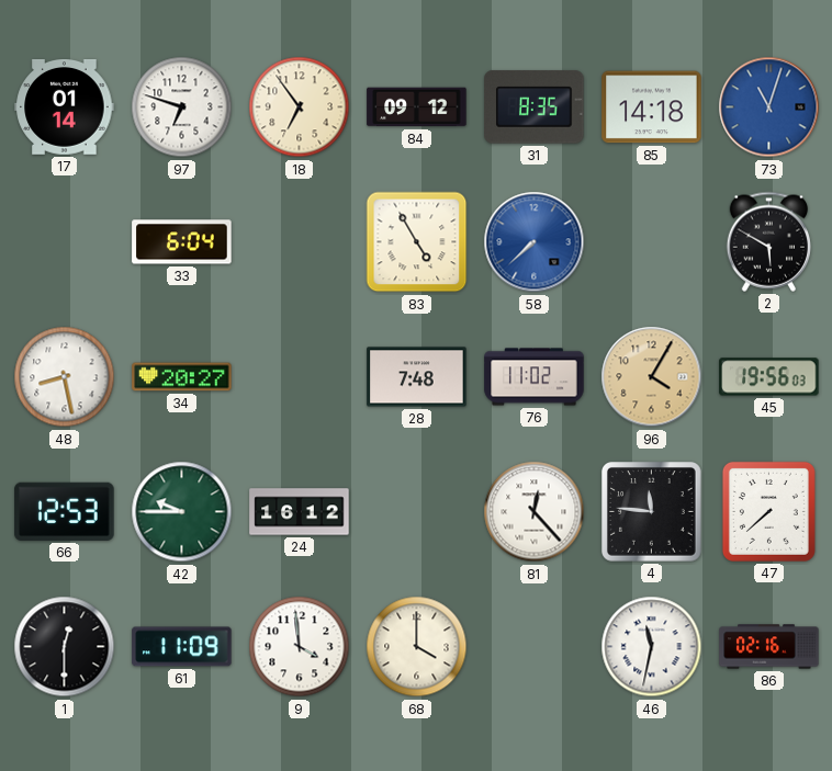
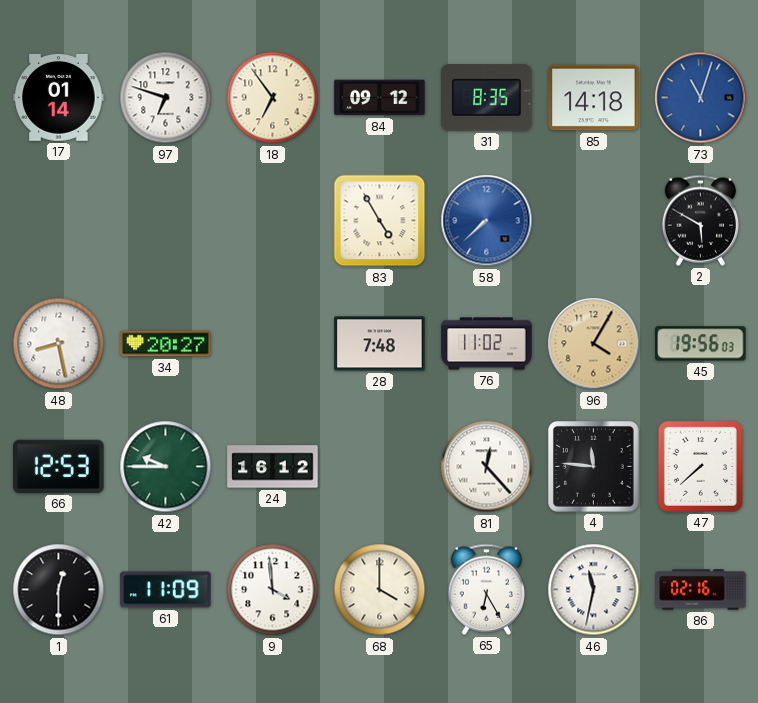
33: 6:04 -> none
65: none -> 6:25
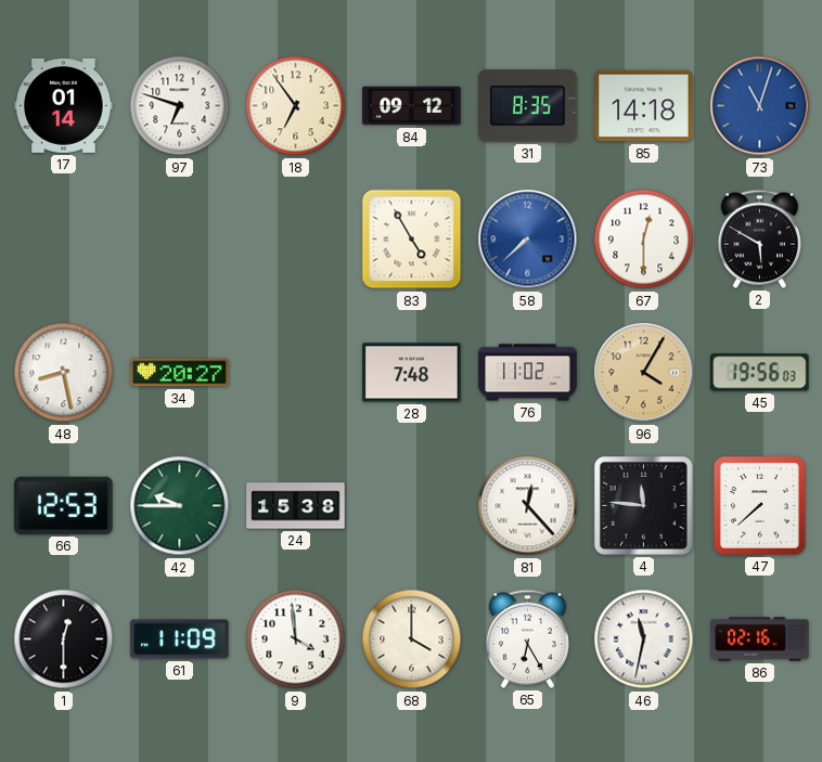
67: none -> 12:30
24: 16:12 -> 15:38
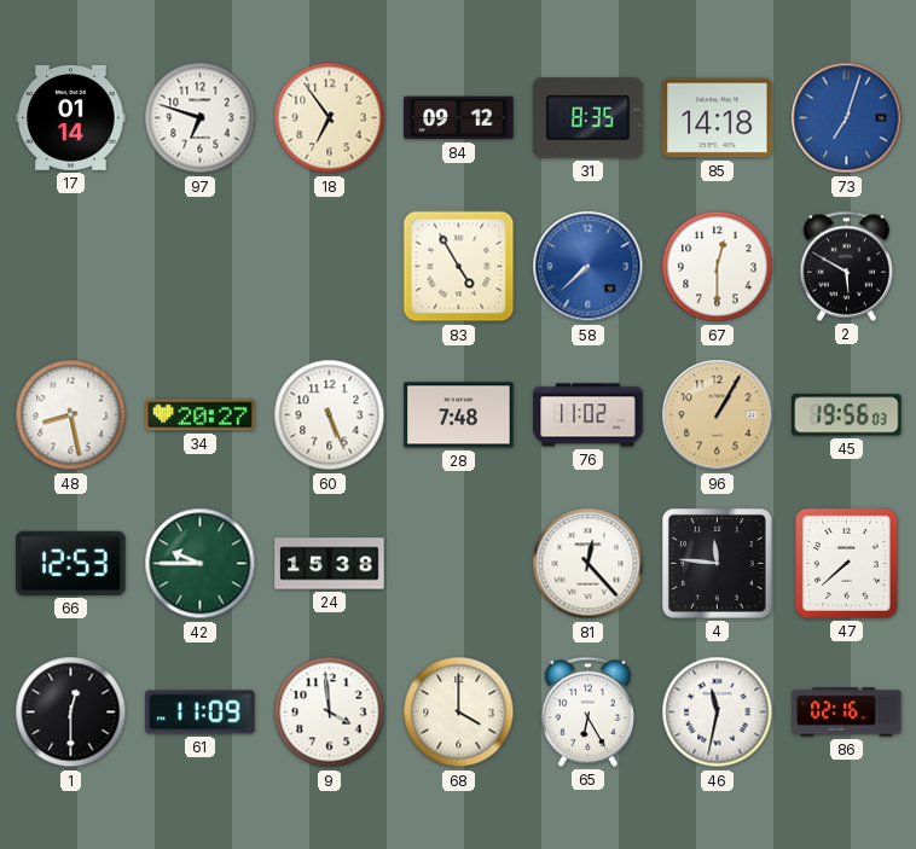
73: 11:03 -> 7:03
60: none -> 5:26
96: 4:05 -> 1:05
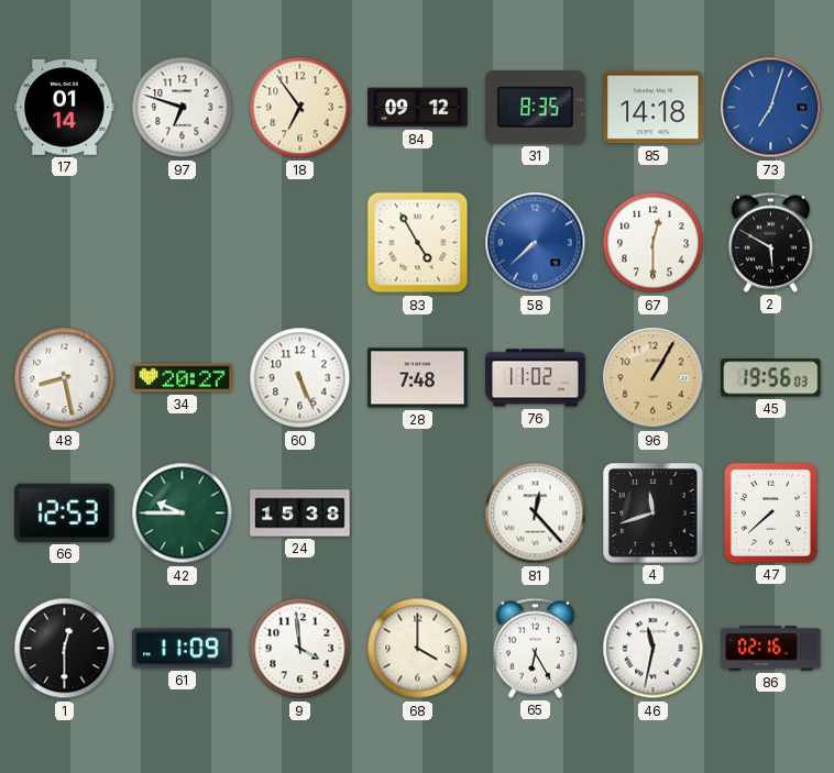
4: 11:46 -> 11:42
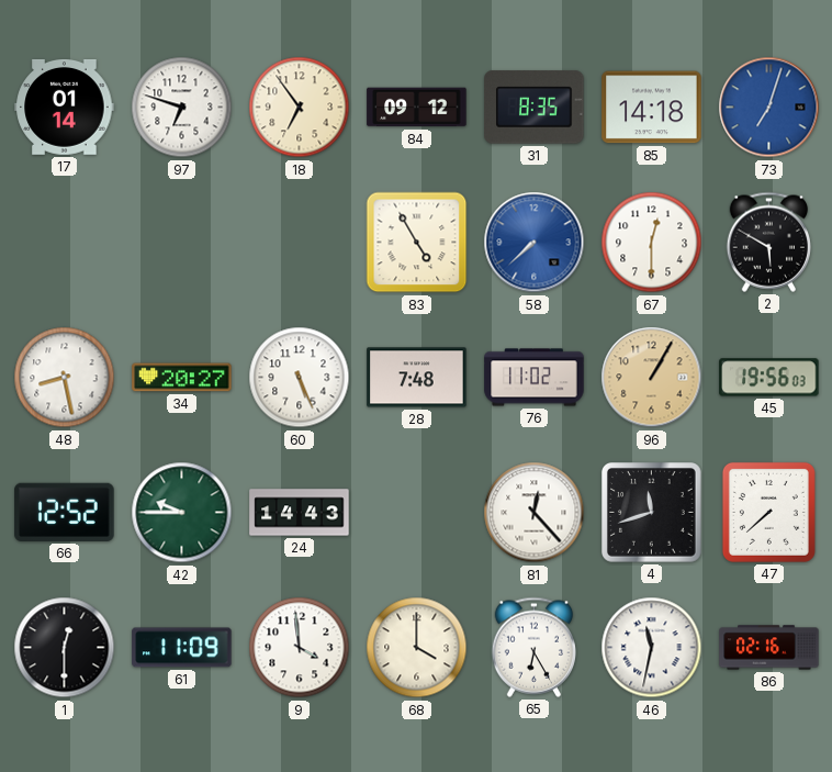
66: 12:53 -> 12:52
24: 15:38 -> 14:43
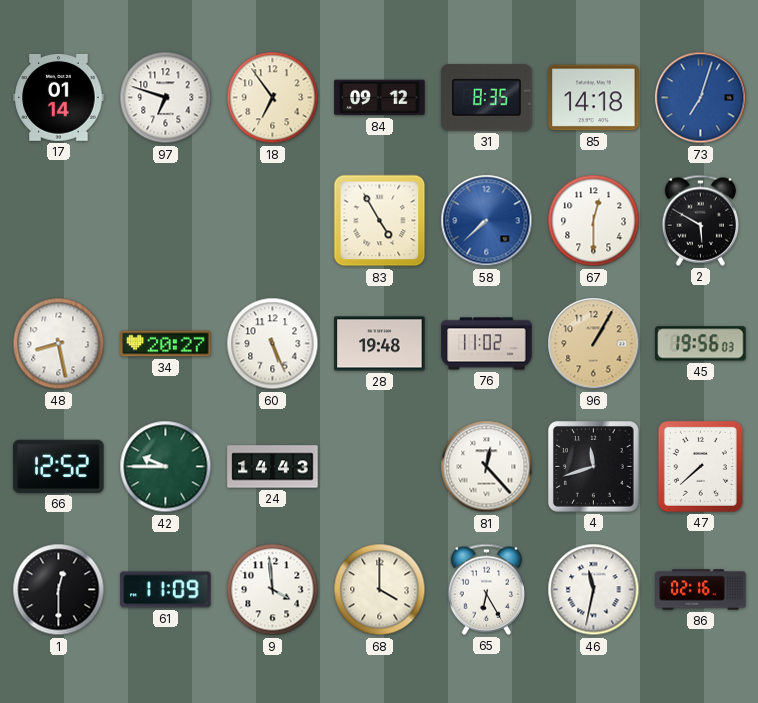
28: 7:48 -> 19:48
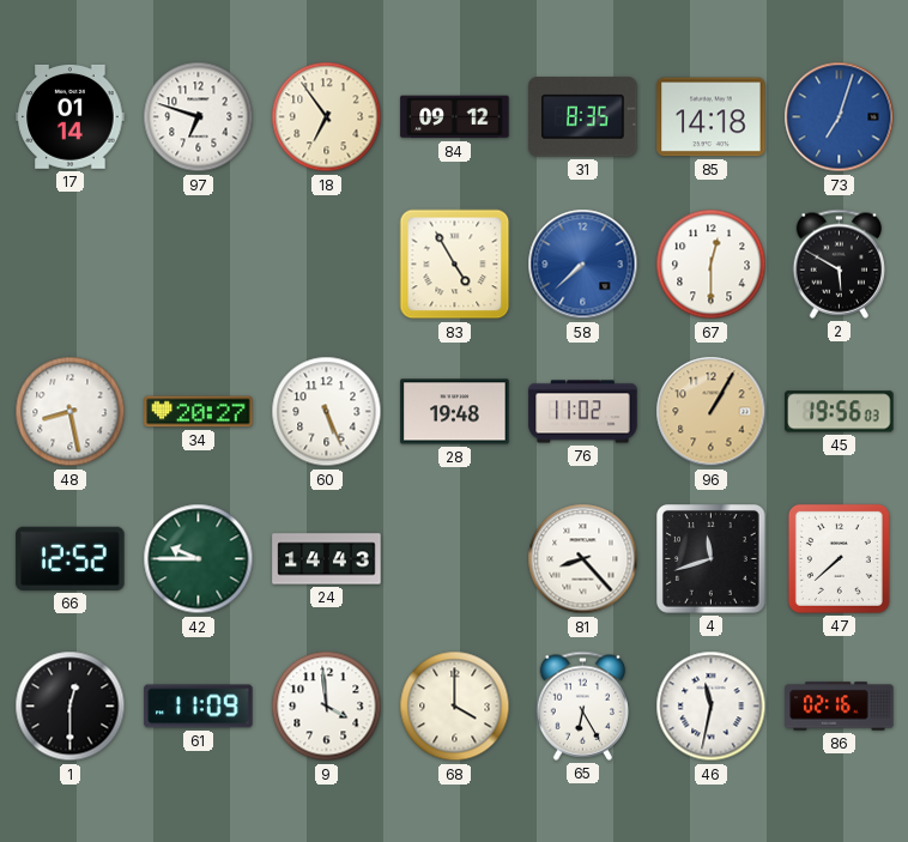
81: 12:23 -> 8:23
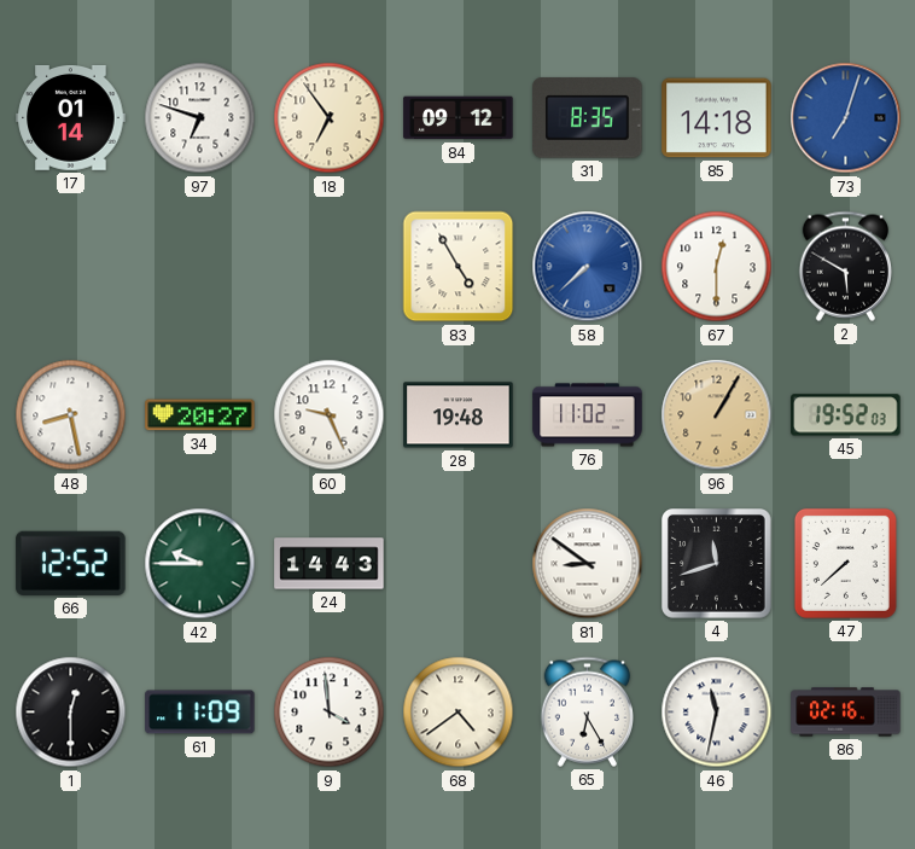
60: 5:26 -> 9:26
45: 19:56 -> 19:52
81: 8:23 -> 8:51
68: 4:00 -> 4:39
